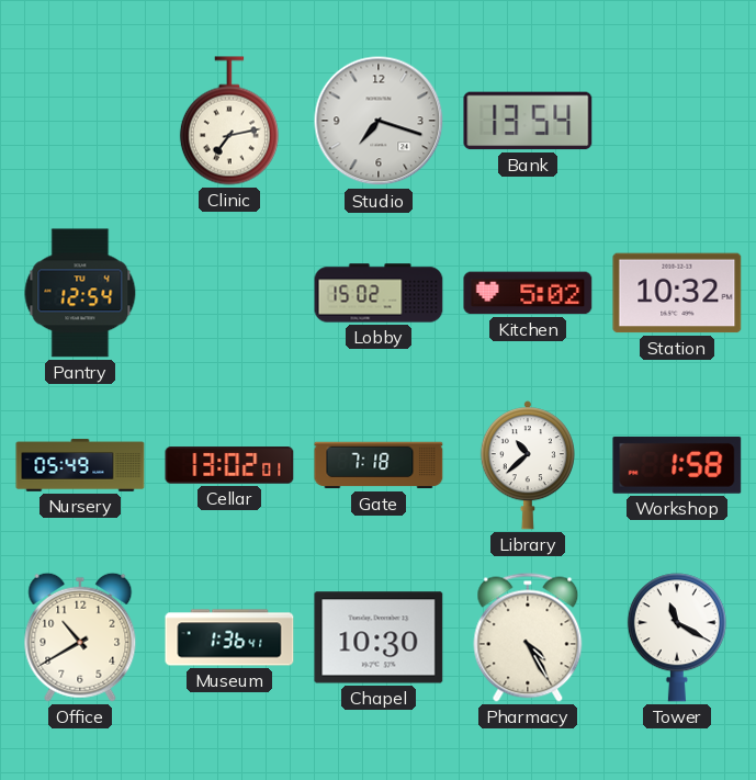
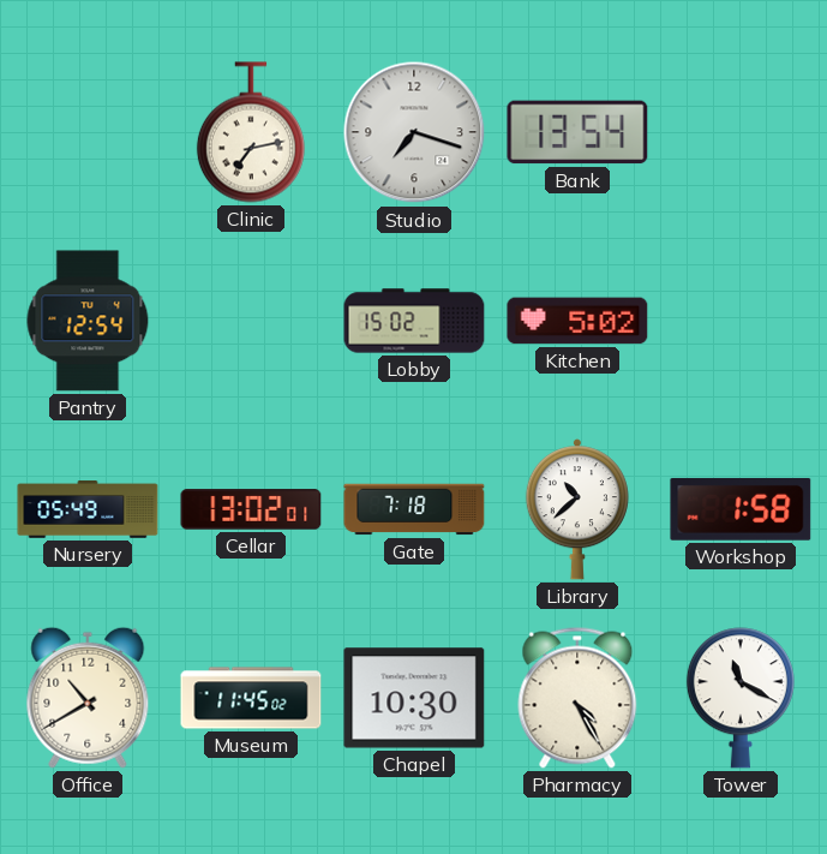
Station: 10:32 -> none
Museum: 1:36 -> 11:45
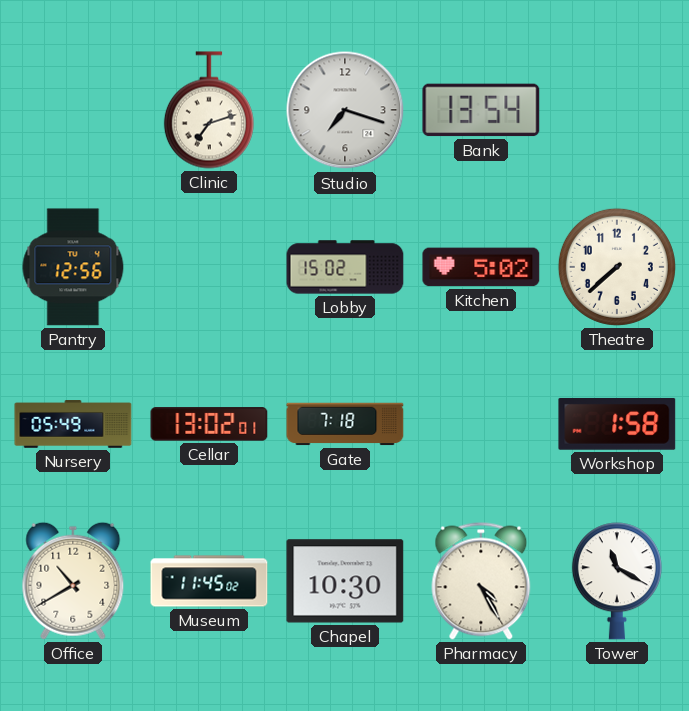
Clinic: 7:13 -> 7:12
Pantry: 12:54 -> 12:56
Theatre: none -> 7:38
Library: 10:38 -> none
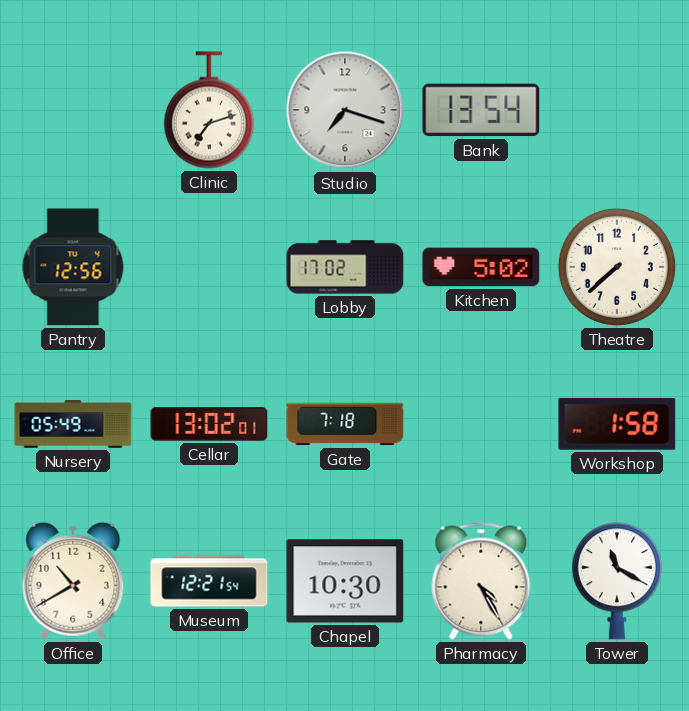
Lobby: 15:02 -> 17:02
Museum: 11:45 -> 12:21
